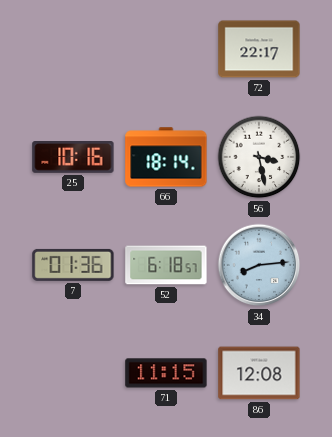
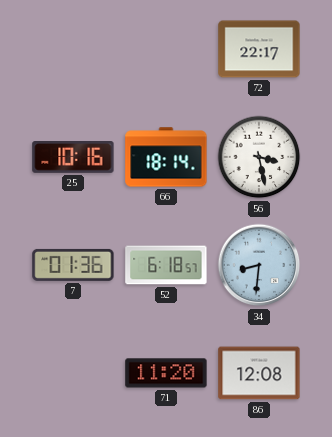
34: 8:14 -> 8:31
71: 11:15 -> 11:20
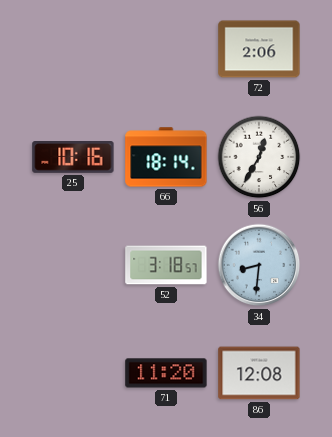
72: 22:17 -> 2:06
56: 3:28 -> 12:35
7: 01:36 -> none
52: 6:18 -> 3:18
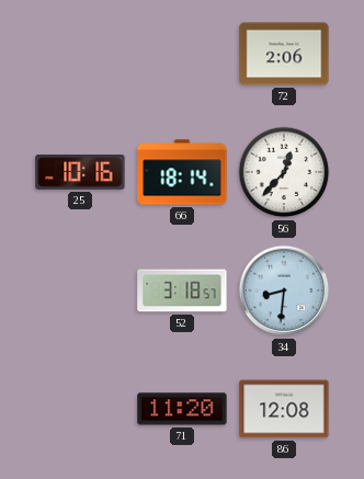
56: 12:35 -> 12:37
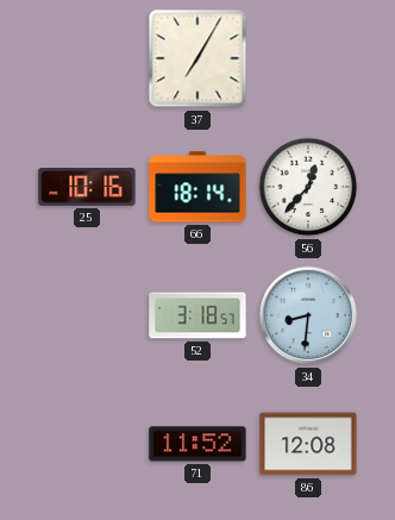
37: none -> 7:05
72: 2:06 -> none
71: 11:20 -> 11:52
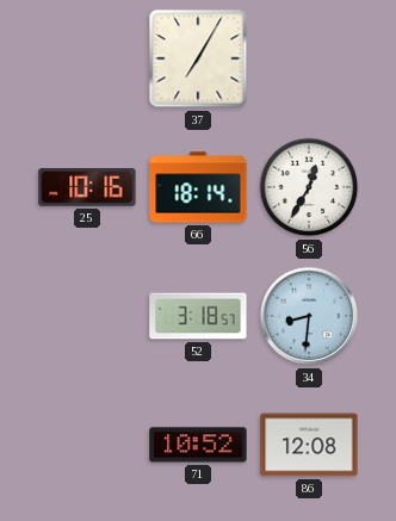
56: 12:37 -> 12:35
71: 11:52 -> 10:52
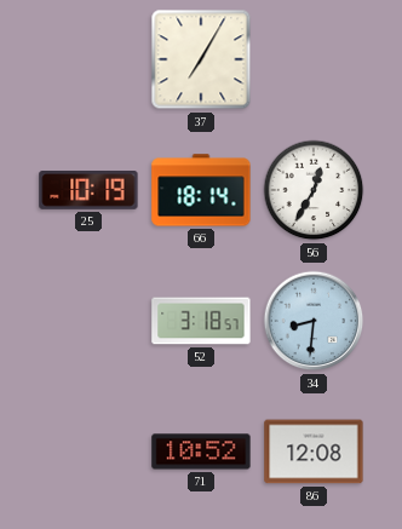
25: 10:16 -> 10:19
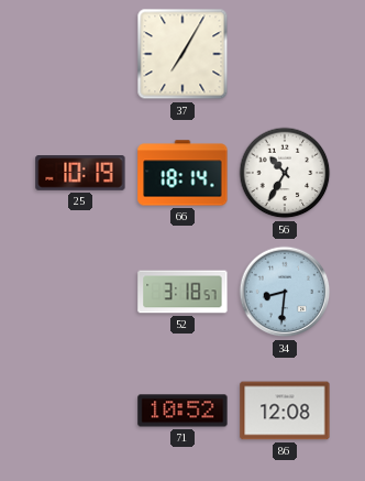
56: 12:35 -> 10:35
